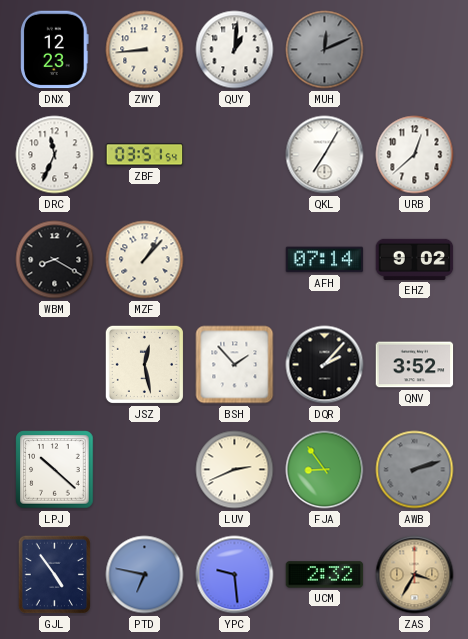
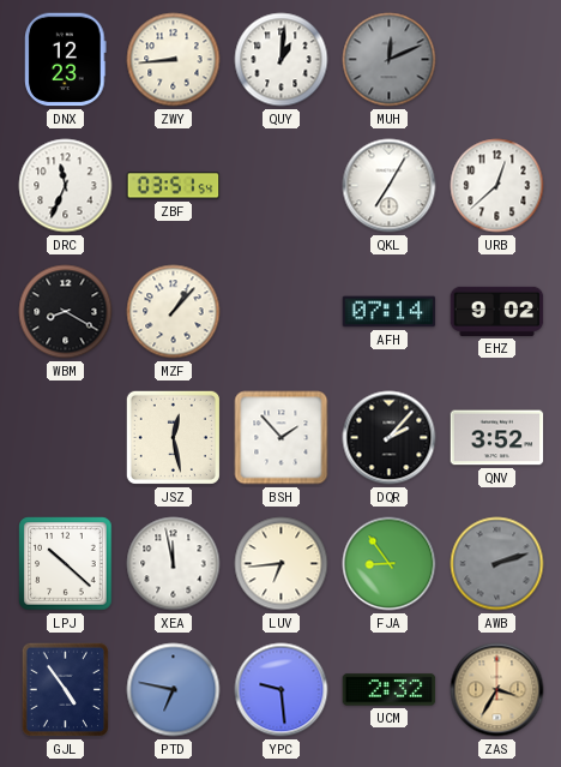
XEA: none -> 11:58
LUV: 2:41 -> 6:44
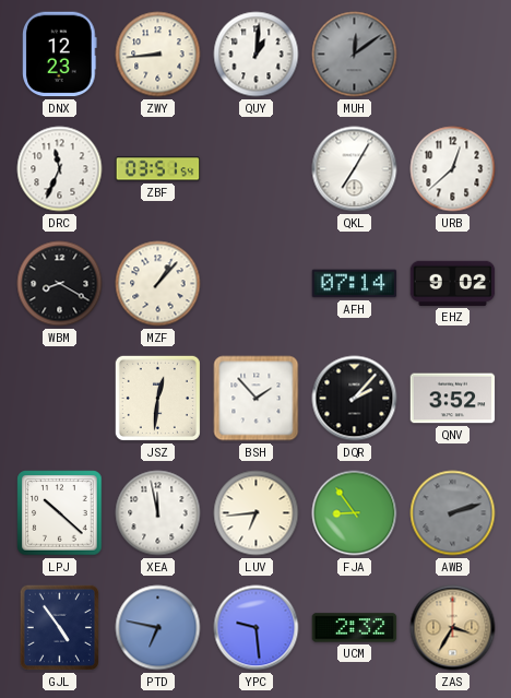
MUH: 12:11 -> 12:09
JSZ: 12:28 -> 12:31
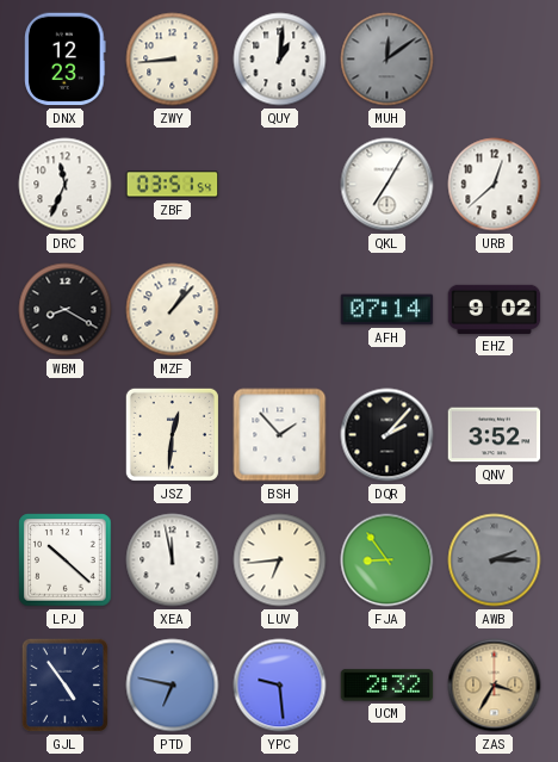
AWB: 2:12 -> 2:15
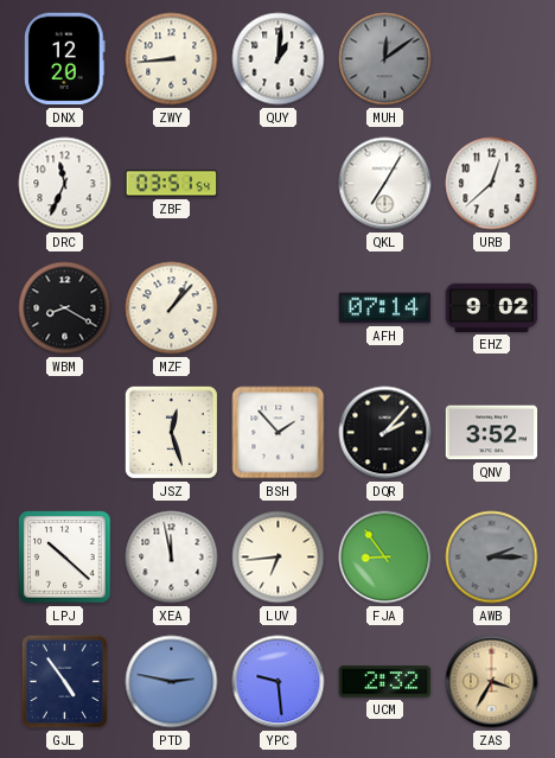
DNX: 12:23 -> 12:20
JSZ: 12:31 -> 12:27
PTD: 6:47 -> 2:47
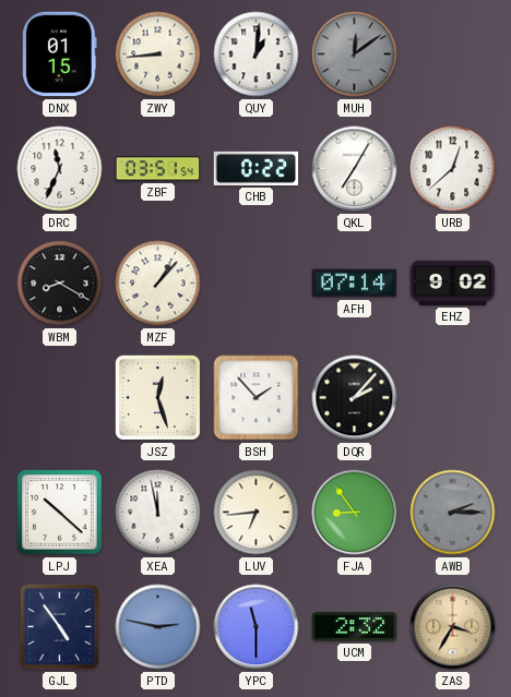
DNX: 12:20 -> 01:15
CHB: none -> 0:22
QNV: 3:52 -> none
YPC: 9:29 -> 11:30
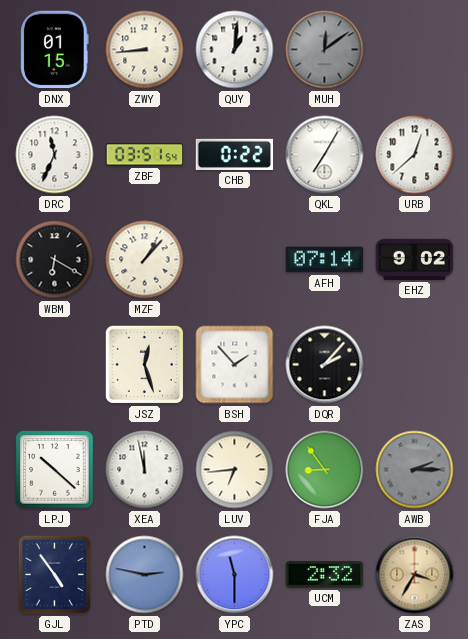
WBM: 8:20 -> 6:20
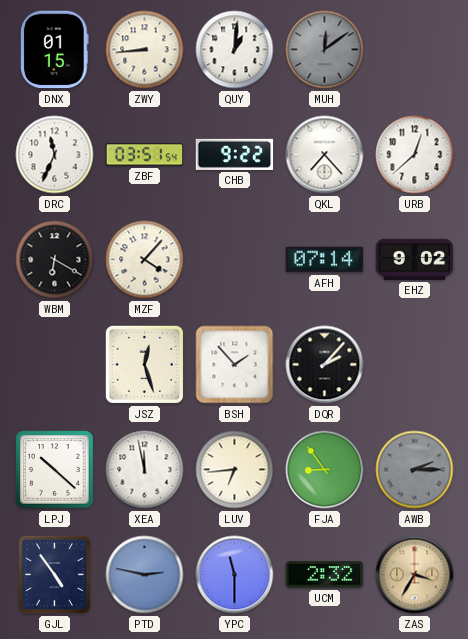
CHB: 0:22 -> 9:22
QKL: 7:05 -> 7:23
MZF: 1:07 -> 4:07
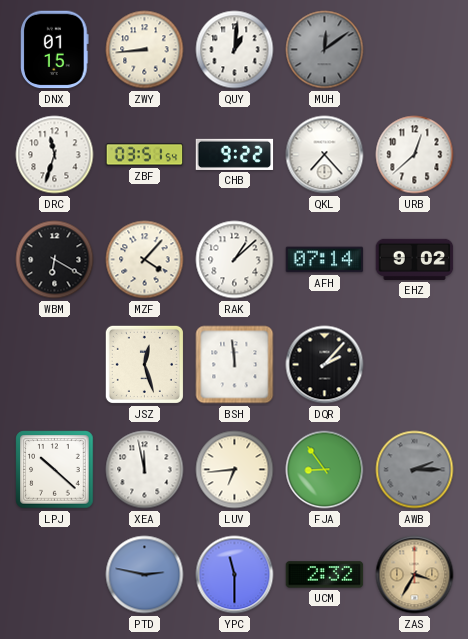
DRC: 11:34 -> 11:33
RAK: none -> 1:08
BSH: 1:53 -> 11:59
GJL: 4:54 -> none
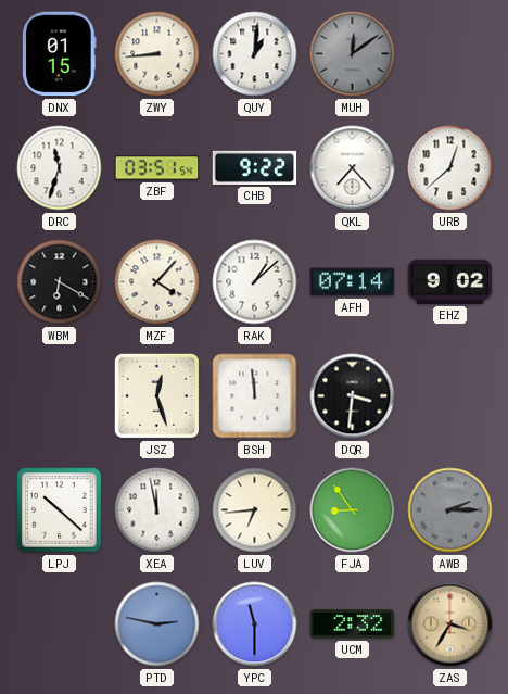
DQR: 2:07 -> 3:31
